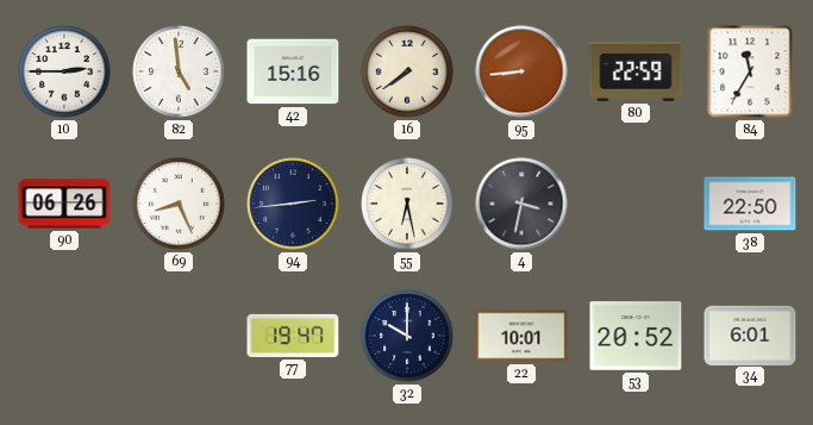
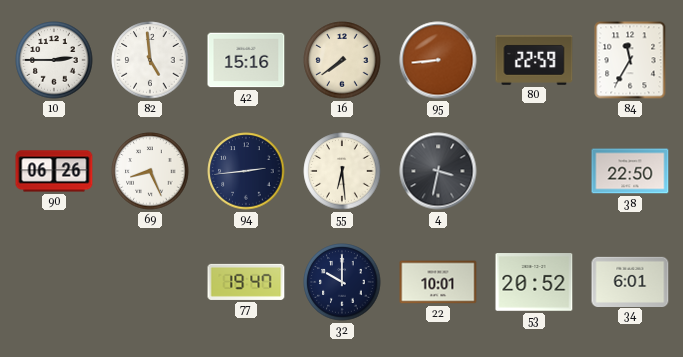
55: 6:28 -> 6:29
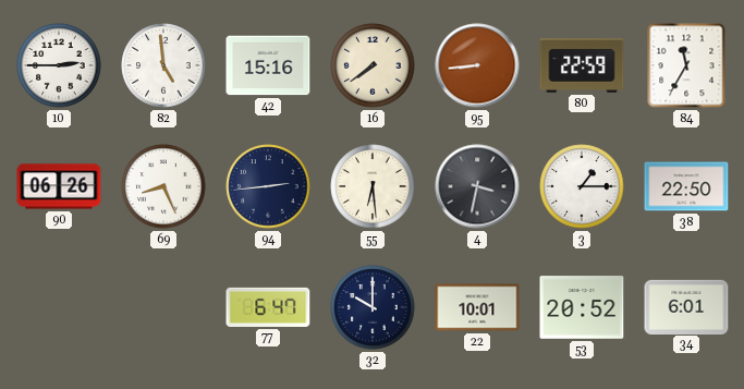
3: none -> 1:15
77: 19:47 -> 6:47
